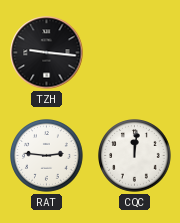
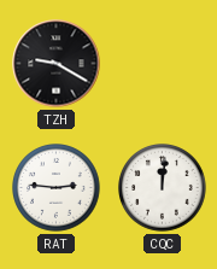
TZH: 9:16 -> 9:20
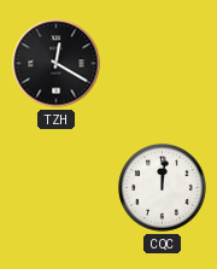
TZH: 9:20 -> 12:20
RAT: 2:46 -> none
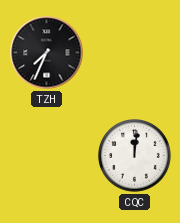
TZH: 12:20 -> 7:34
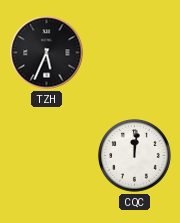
TZH: 7:34 -> 5:34
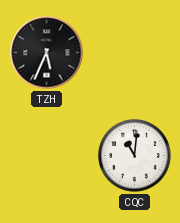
CQC: 12:01 -> 11:01
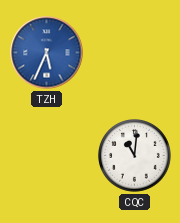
TZH dial: black -> blue
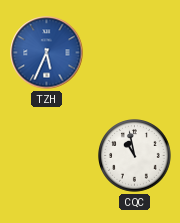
CQC: 11:01 -> 10:58
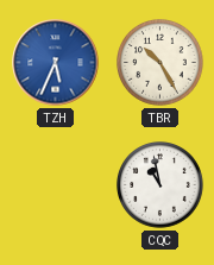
TBR: none -> 10:25
